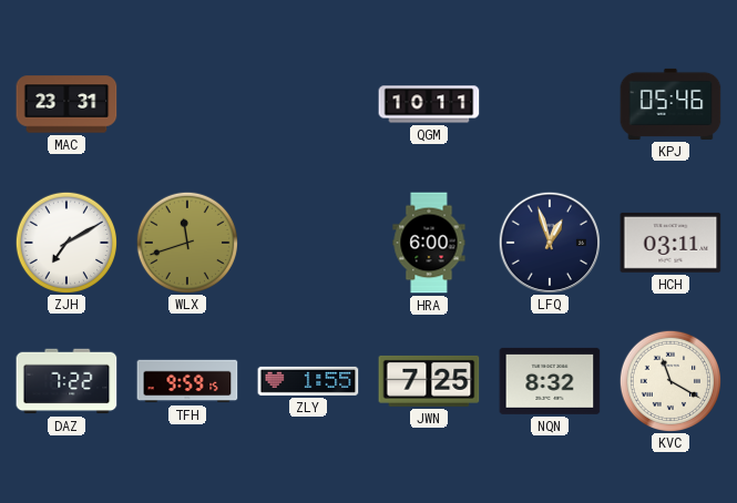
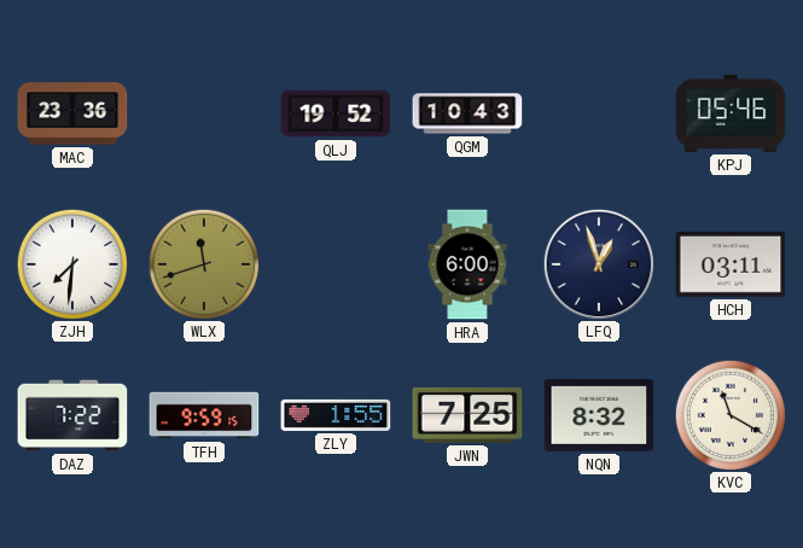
MAC: 23:31 -> 23:36
QLJ: none -> 19:52
QGM: 10:11 -> 10:43
ZJH: 7:10 -> 7:31
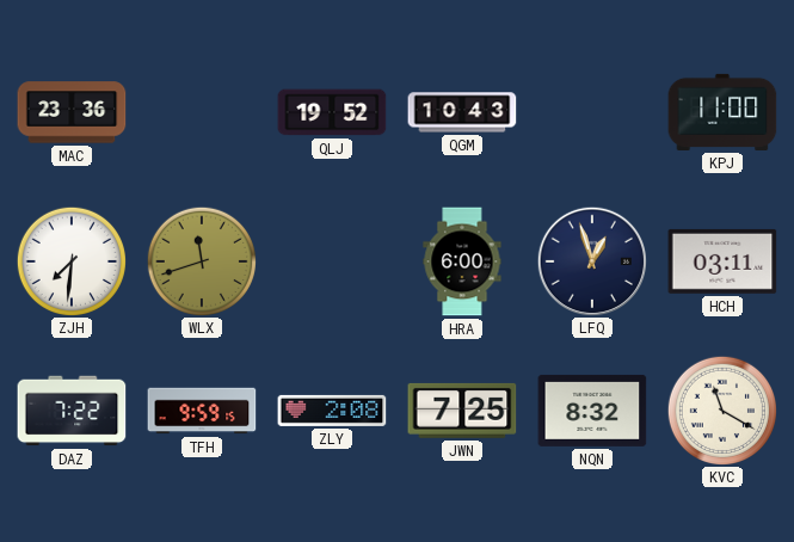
KPJ: 05:46 -> 11:00
ZLY: 1:55 -> 2:08
